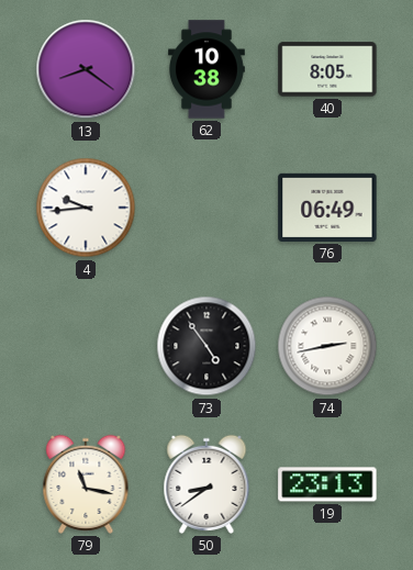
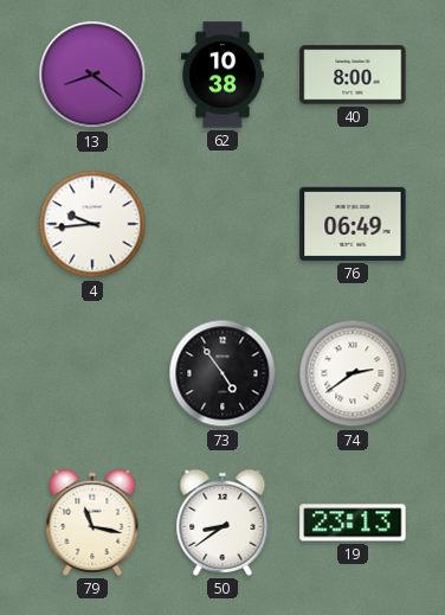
40: 8:05 -> 8:00
74: 2:43 -> 2:39
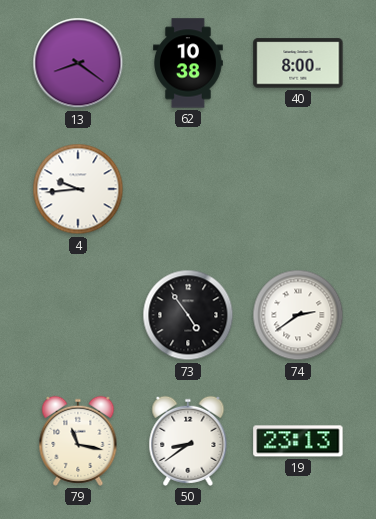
76: 06:49 -> none
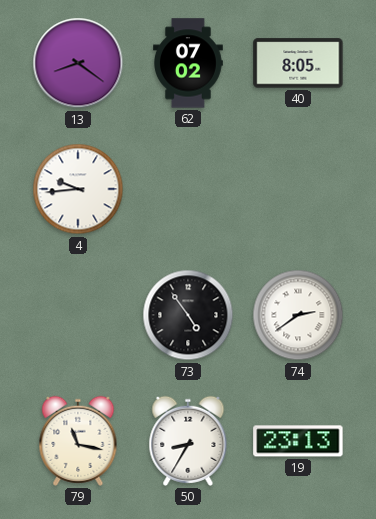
62: 10:38 -> 07:02
40: 8:00 -> 8:05
50: 8:39 -> 8:35
